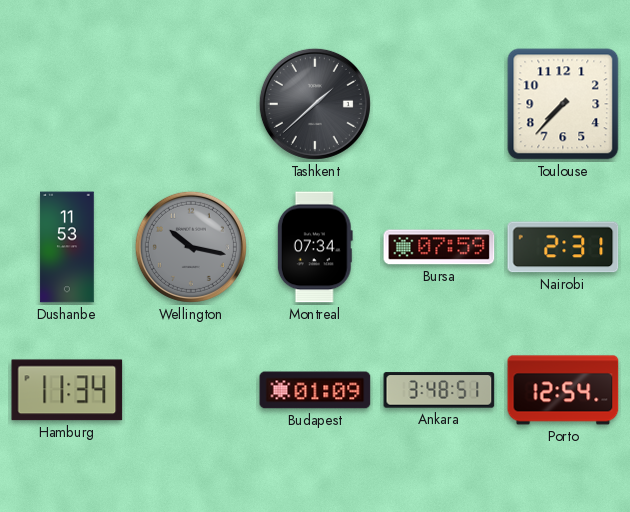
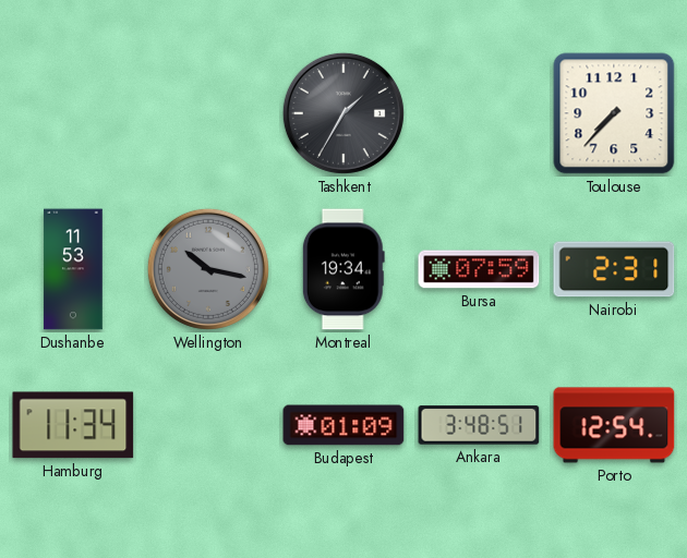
Tashkent: 1:38 -> 1:35
Montreal: 07:34 -> 19:34
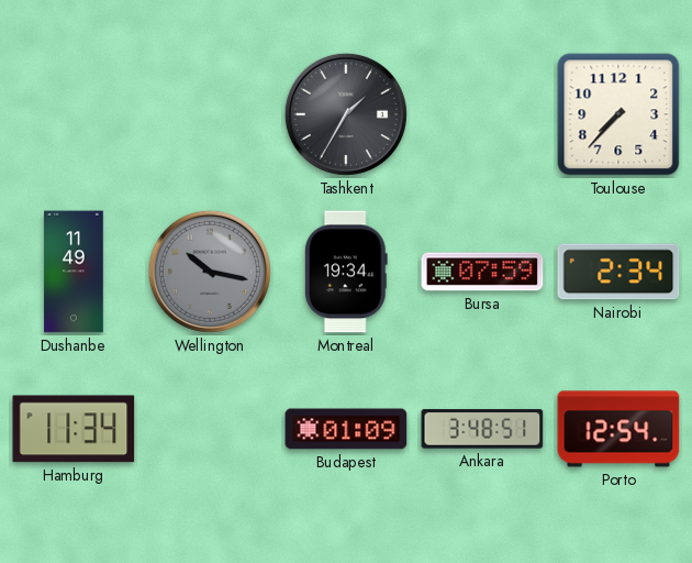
Dushanbe: 11:53 -> 11:49
Nairobi: 2:31 -> 2:34
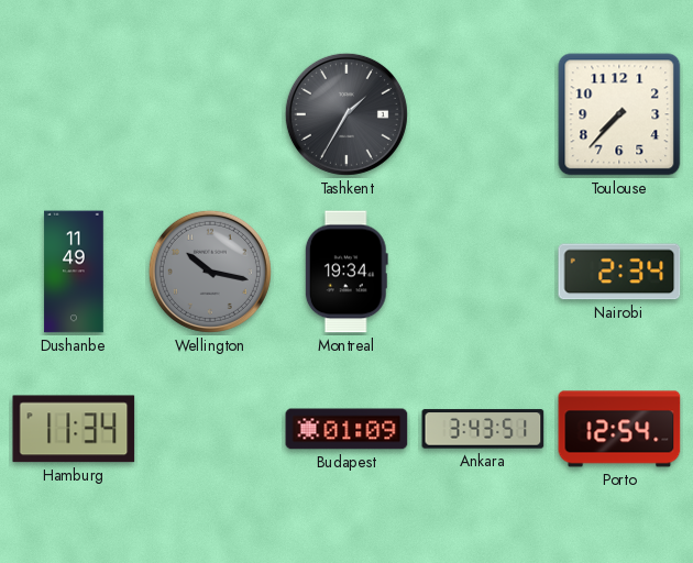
Bursa: 07:59 -> none
Ankara: 3:48 -> 3:43
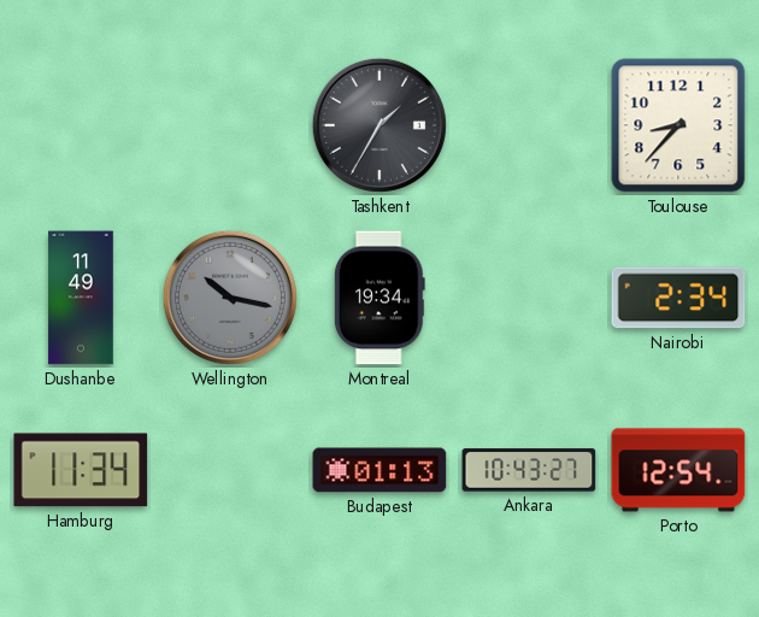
Toulouse: 7:37 -> 8:37
Budapest: 01:09 -> 01:13
Ankara: 3:43 -> 10:43
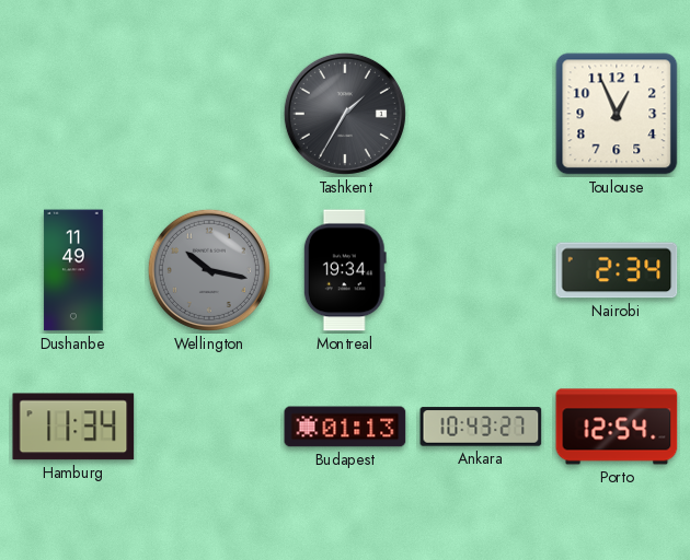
Toulouse: 8:37 -> 12:56
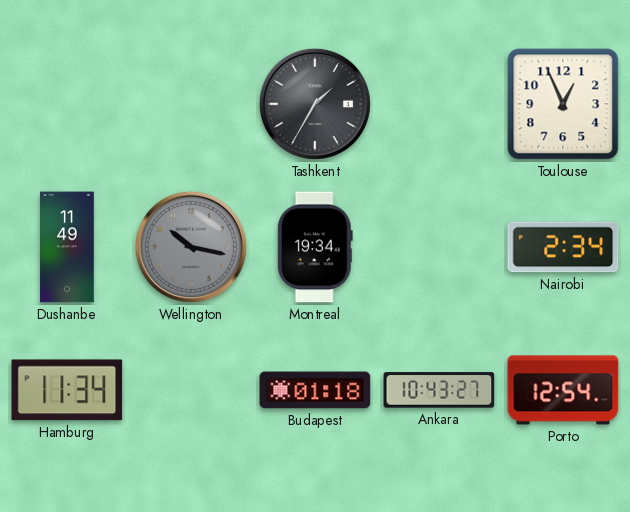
Budapest: 01:13 -> 01:18
